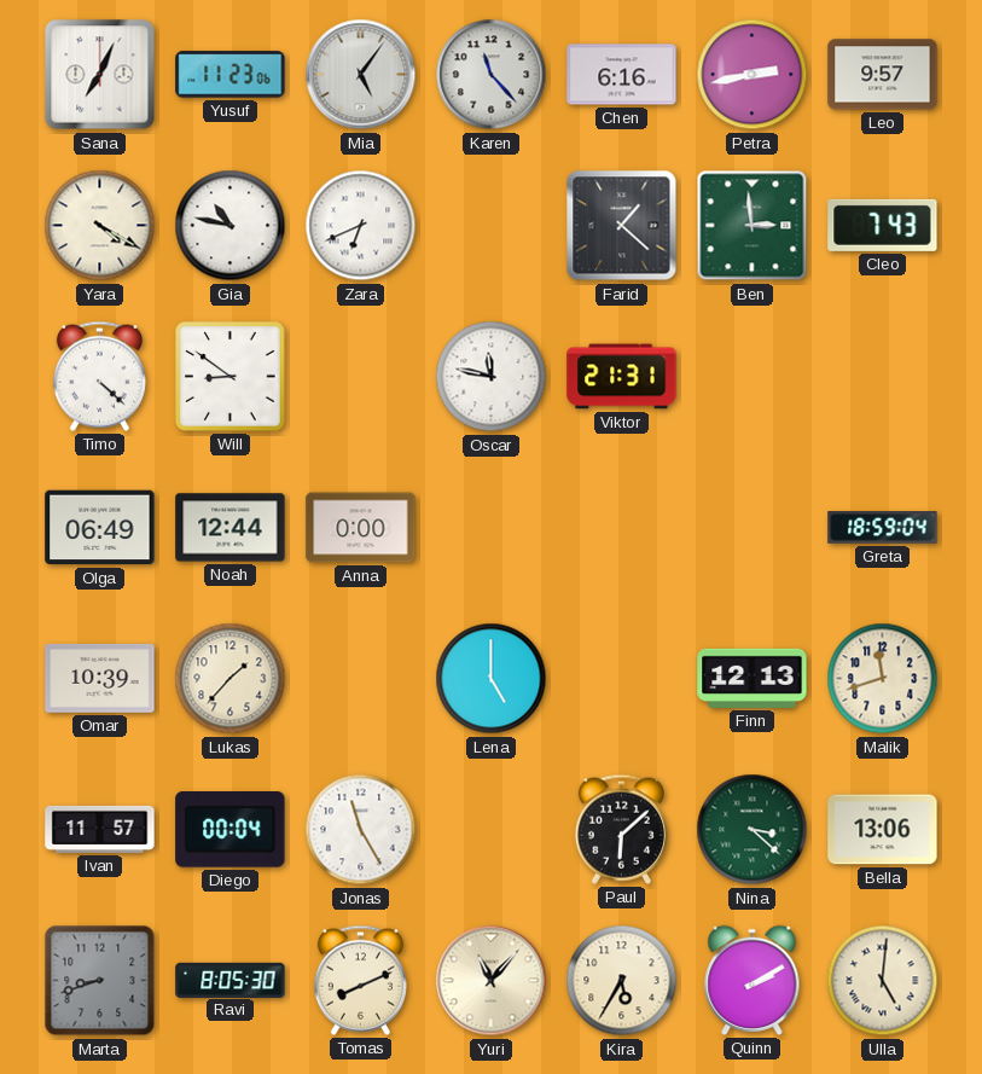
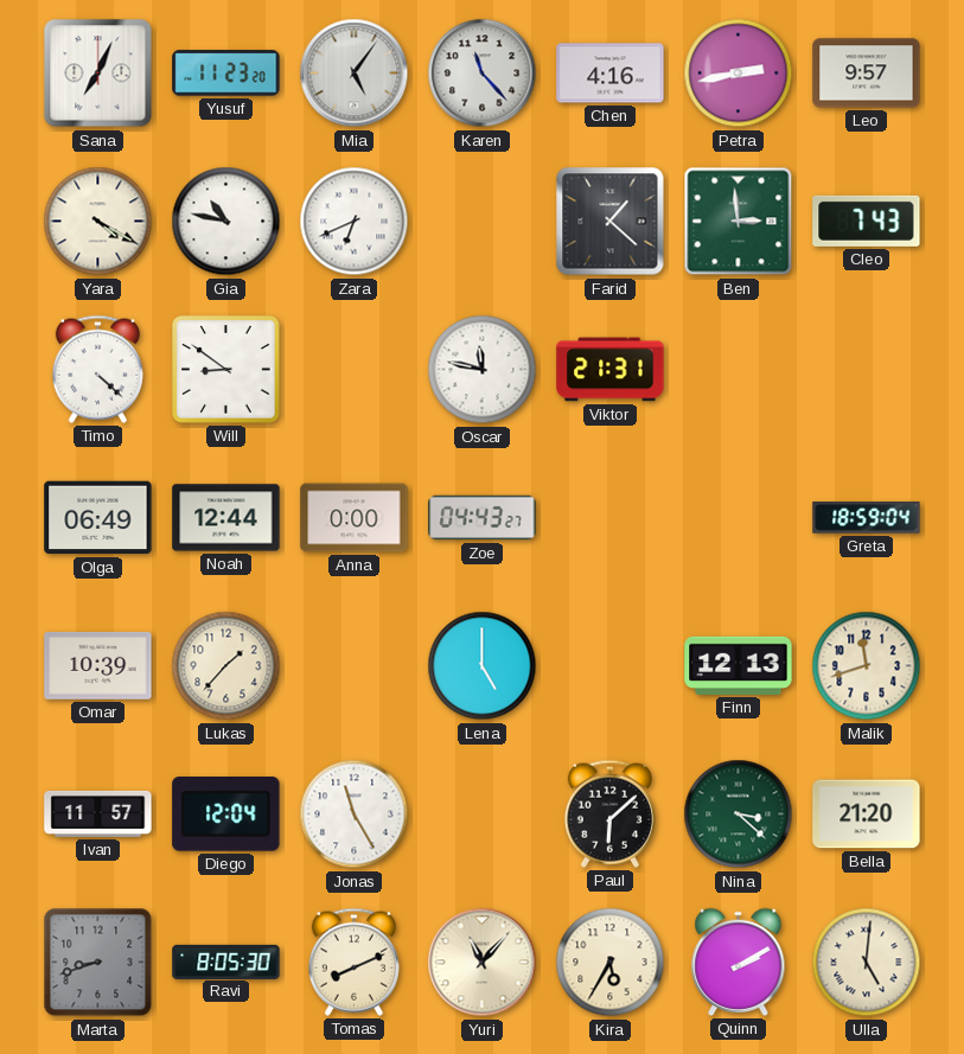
Yusuf: 11:23:06 -> 11:23:20
Chen: 6:16 -> 4:16
Zoe: none -> 04:43
Diego: 00:04 -> 12:04
Bella: 13:06 -> 21:20
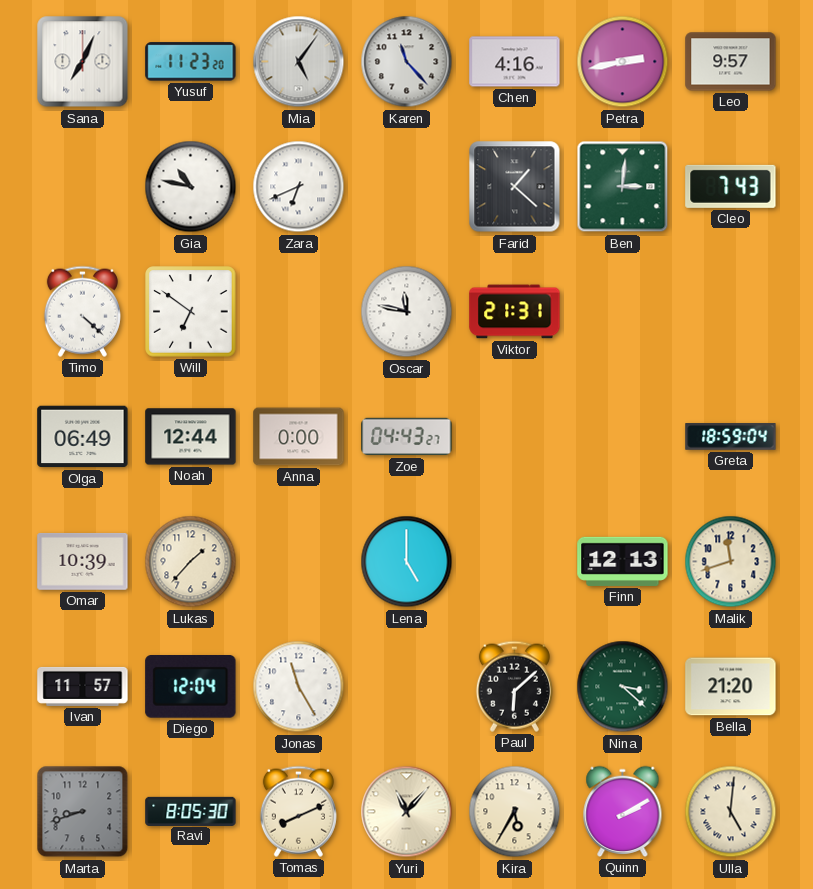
Yara: 4:20 -> none
Ben: 2:59 -> 3:01
Will: 8:51 -> 6:51
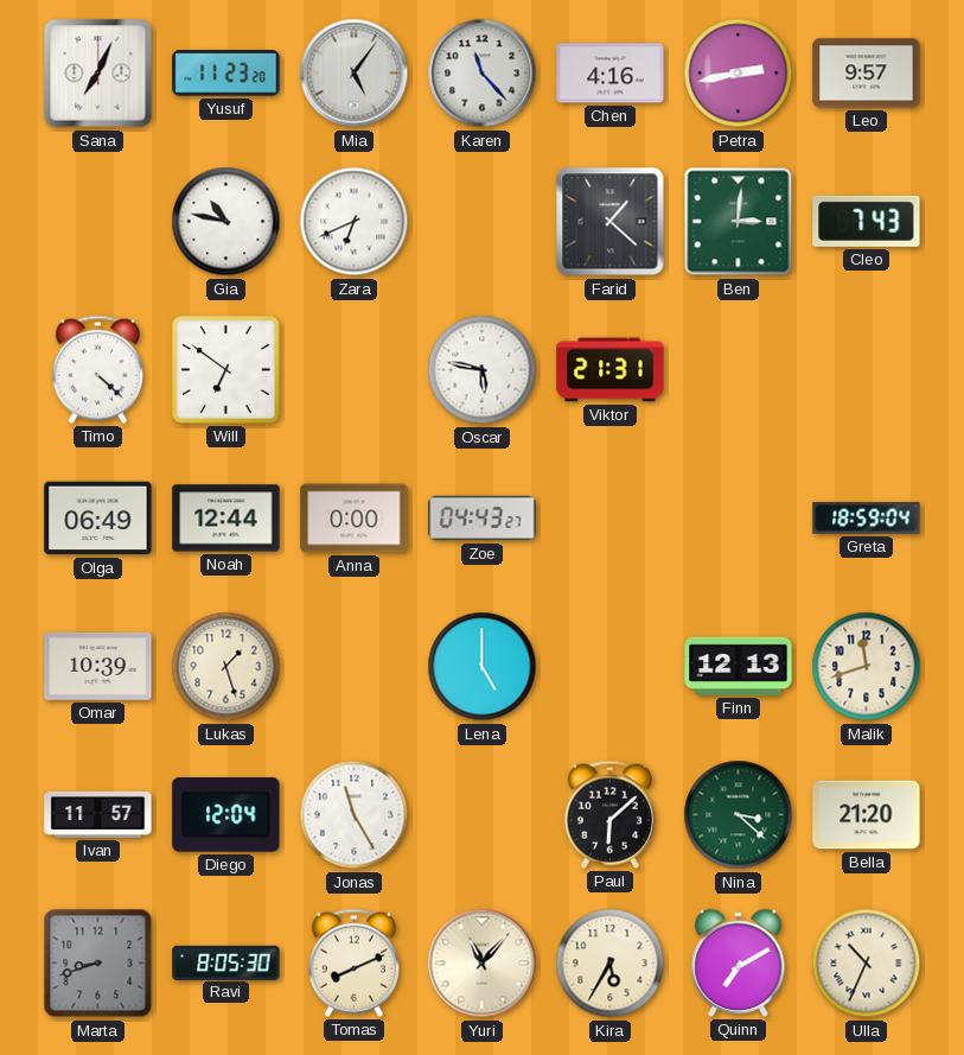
Oscar: 11:47 -> 5:47
Lukas: 1:37 -> 1:27
Quinn: 2:10 -> 7:10
Ulla: 5:01 -> 10:34
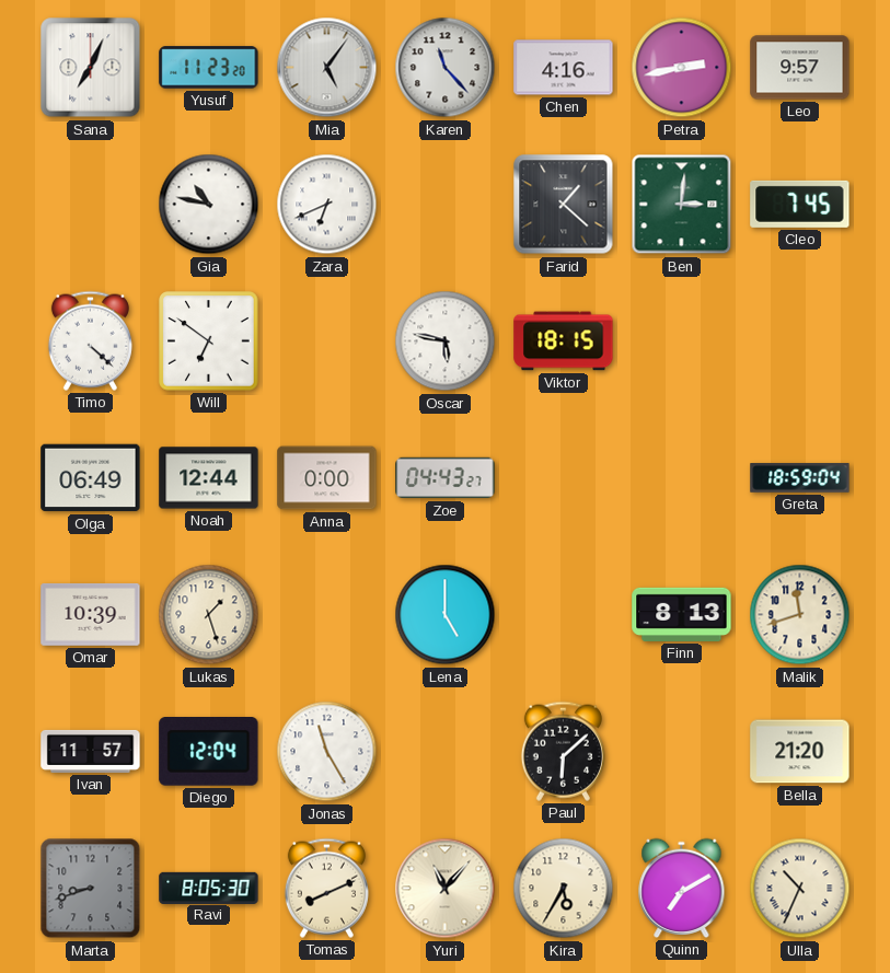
Cleo: 7:43 -> 7:45
Viktor: 21:31 -> 18:15
Finn: 12:13 -> 8:13
Nina: 3:22 -> none
